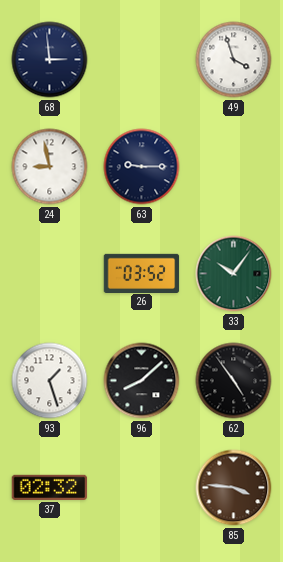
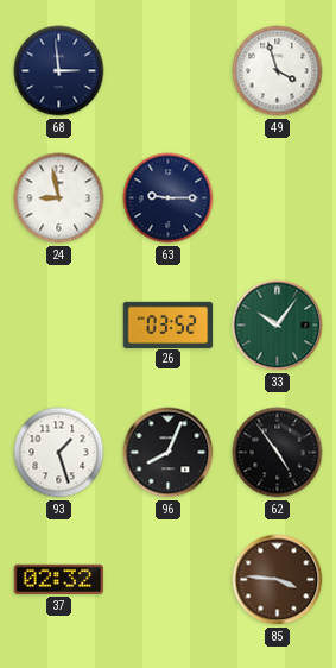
96: 8:08 -> 8:04
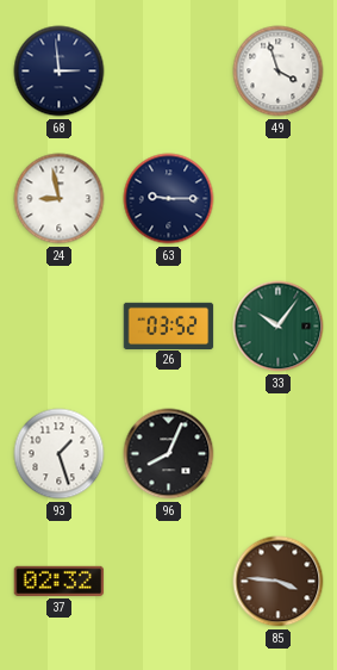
62: 4:54 -> none
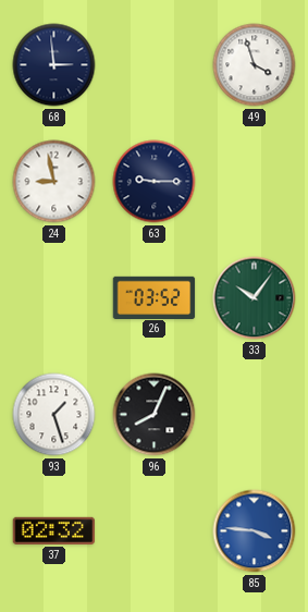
85 dial: brown -> blue
